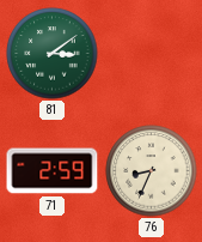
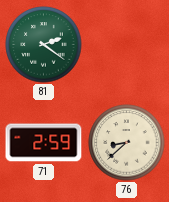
81: 3:09 -> 2:21
76: 8:34 -> 8:38
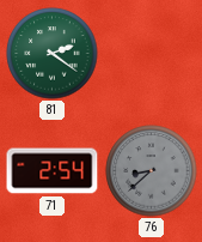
71: 2:59 -> 2:54
76 dial: cream -> grey
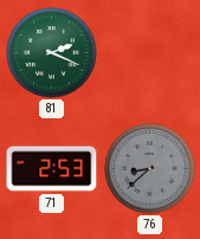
81: 2:21 -> 2:19
71: 2:54 -> 2:53
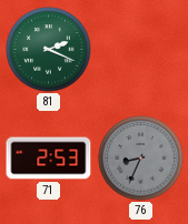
76: 8:38 -> 8:34
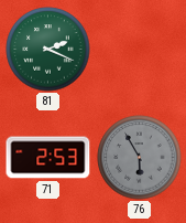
76: 8:34 -> 5:55
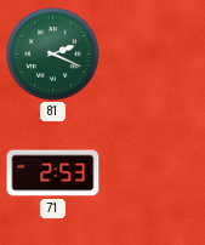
76: 5:55 -> none
